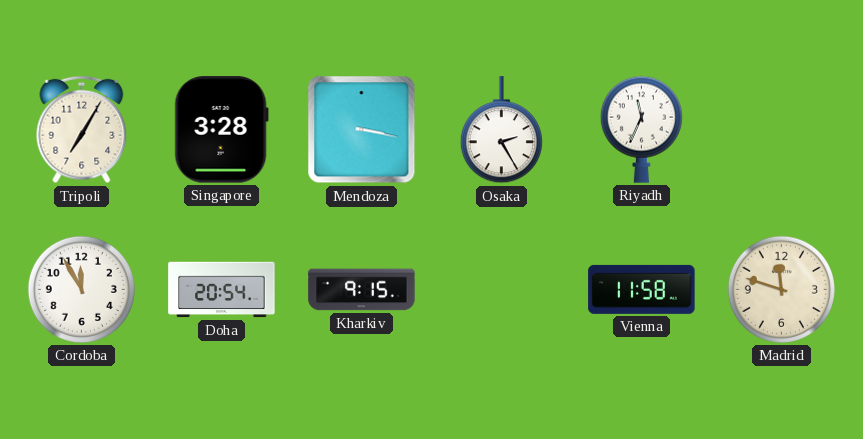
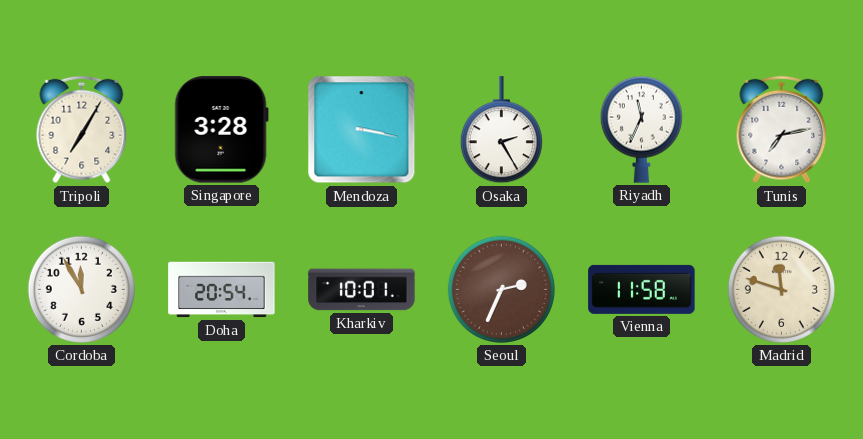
Tunis: none -> 7:13
Kharkiv: 9:15 -> 10:01
Seoul: none -> 2:34
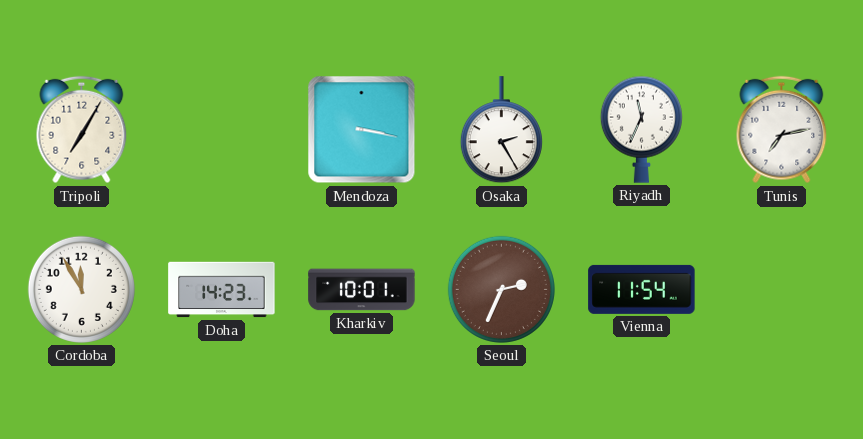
Singapore: 3:28 -> none
Doha: 20:54 -> 14:23
Vienna: 11:58 -> 11:54
Madrid: 11:48 -> none
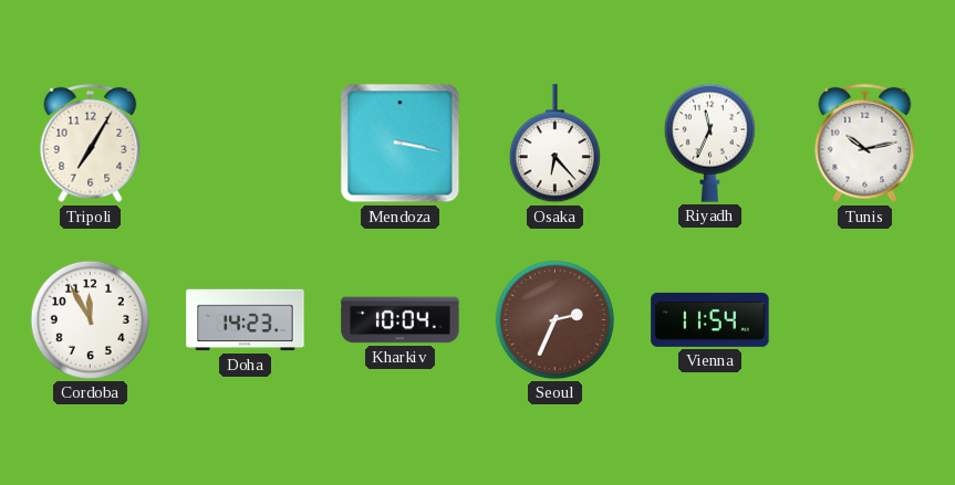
Osaka: 2:25 -> 6:23
Tunis: 7:13 -> 10:13
Kharkiv: 10:01 -> 10:04
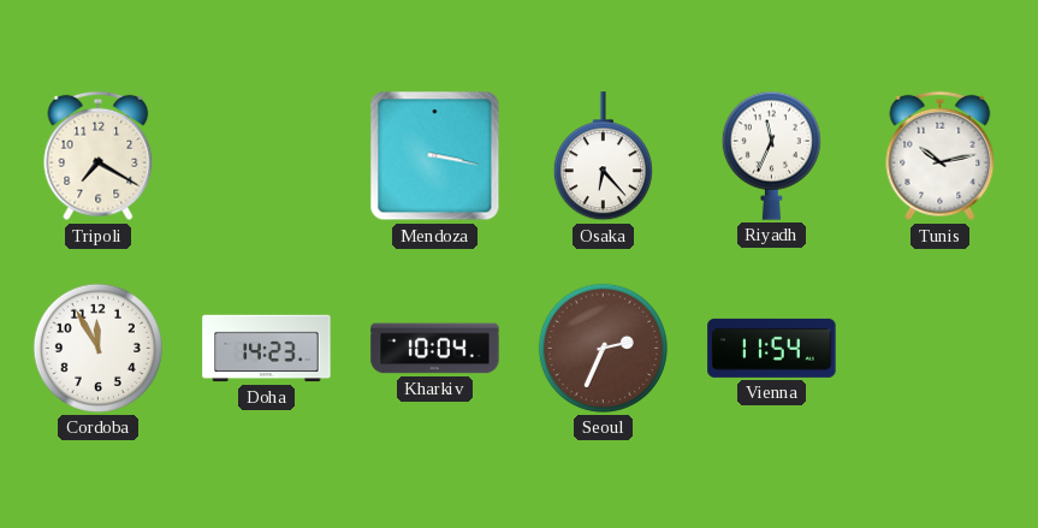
Tripoli: 7:05 -> 7:20
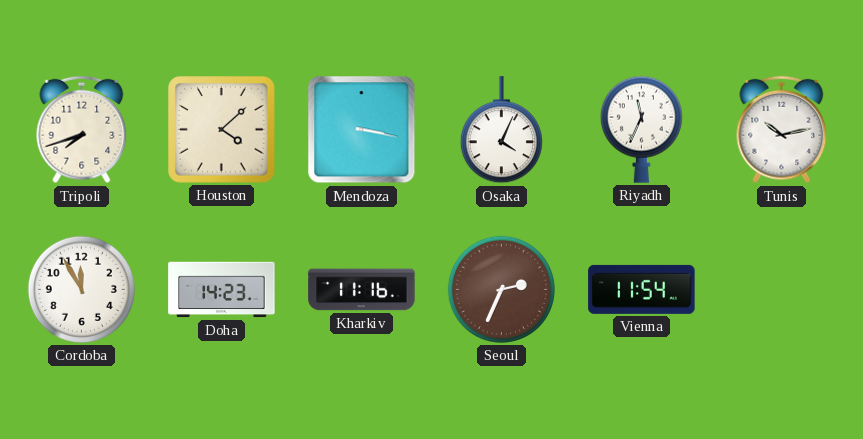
Tripoli: 7:20 -> 7:42
Houston: none -> 4:08
Osaka: 6:23 -> 4:04
Kharkiv: 10:04 -> 11:16
